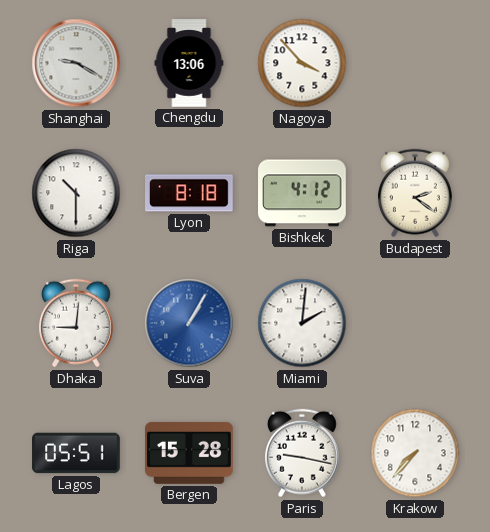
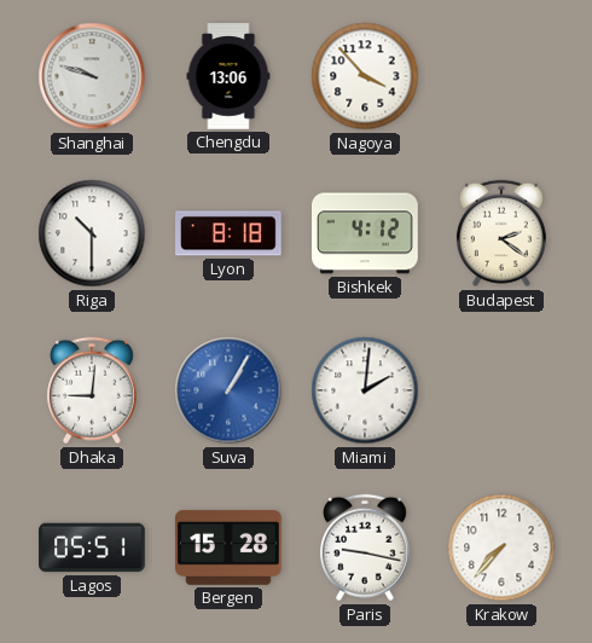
Shanghai: 9:20 -> 9:48
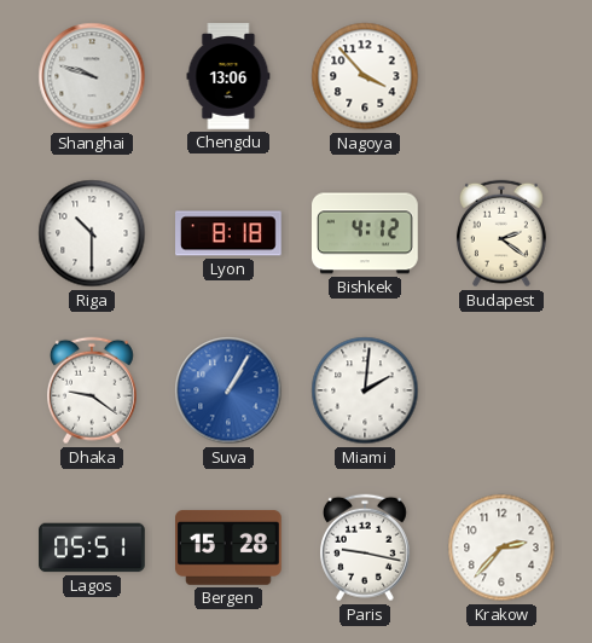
Dhaka: 9:01 -> 9:21
Krakow: 7:37 -> 2:37
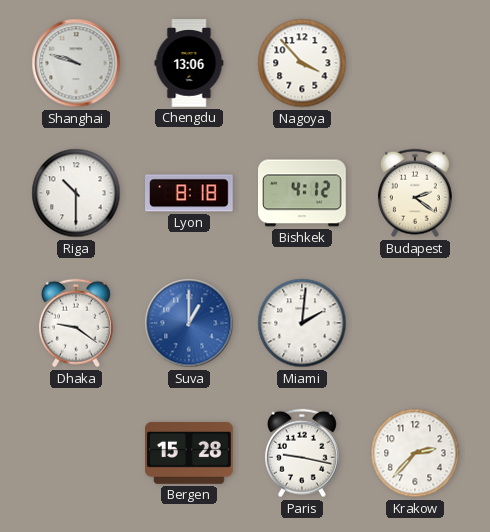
Suva: 1:05 -> 1:00
Lagos: 05:51 -> none
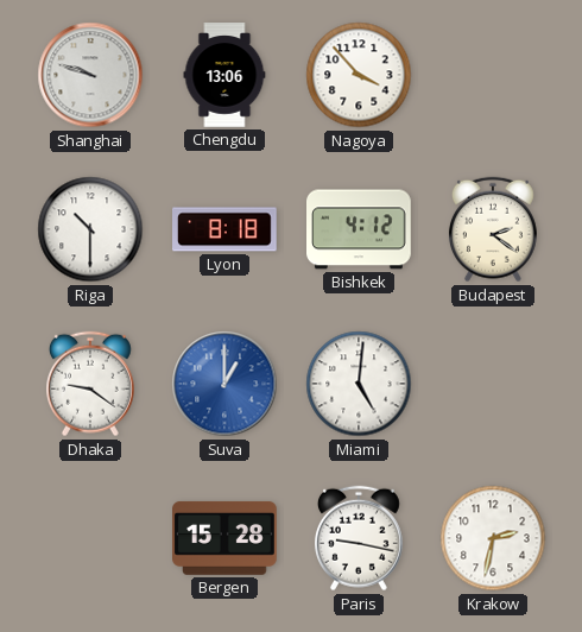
Miami: 2:01 -> 5:01
Krakow: 2:37 -> 2:32
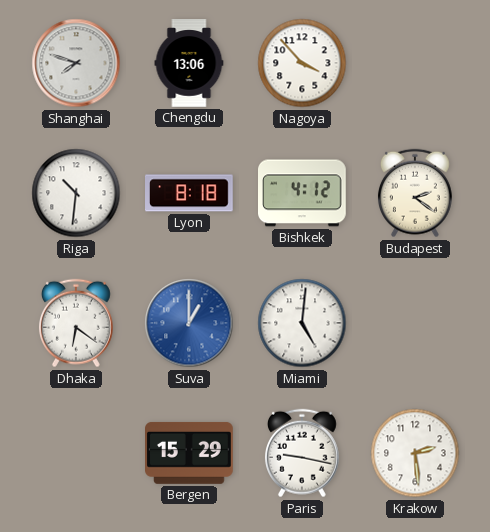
Shanghai: 9:48 -> 7:48
Riga: 10:30 -> 10:31
Dhaka: 9:21 -> 6:21
Bergen: 15:28 -> 15:29
Krakow: 2:32 -> 2:29
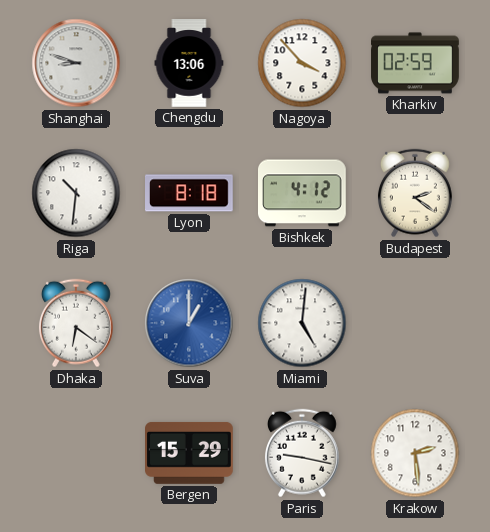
Shanghai: 7:48 -> 8:48
Kharkiv: none -> 02:59
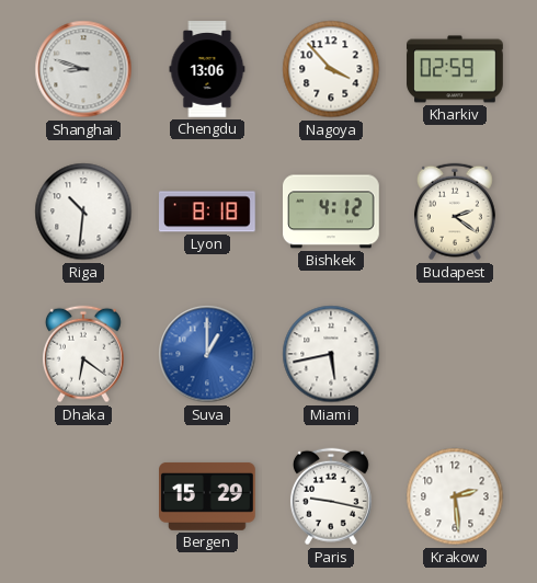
Miami: 5:01 -> 5:43
